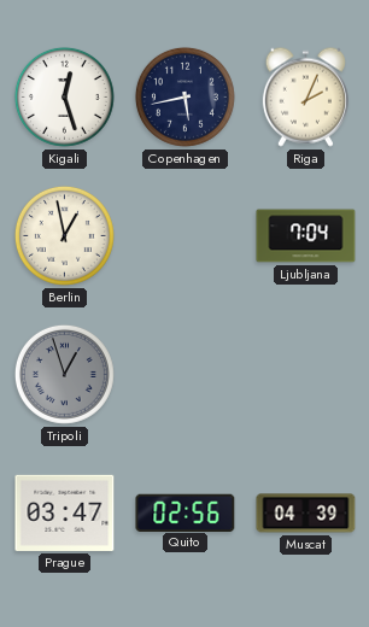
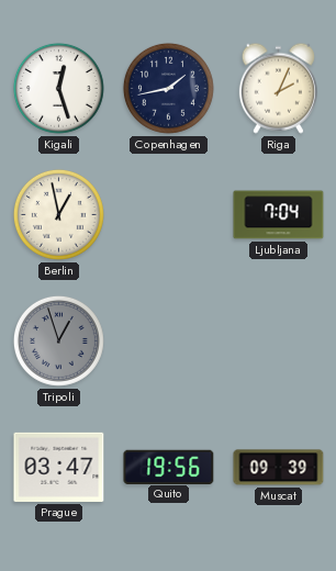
Copenhagen: 5:43 -> 1:43
Quito: 02:56 -> 19:56
Muscat: 04:39 -> 09:39
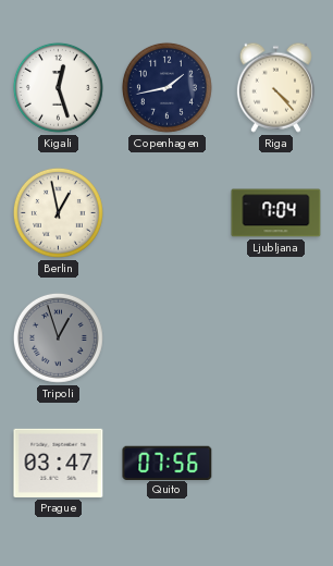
Riga: 2:04 -> 4:23
Quito: 19:56 -> 07:56
Muscat: 09:39 -> none
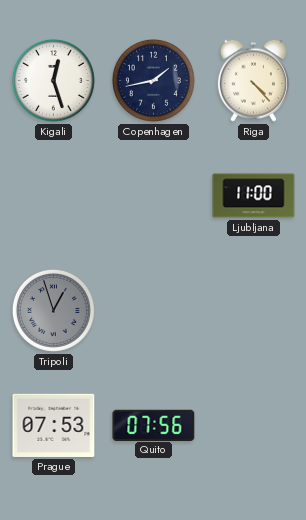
Berlin: 12:58 -> none
Ljubljana: 7:04 -> 11:00
Prague: 03:47 -> 07:53
